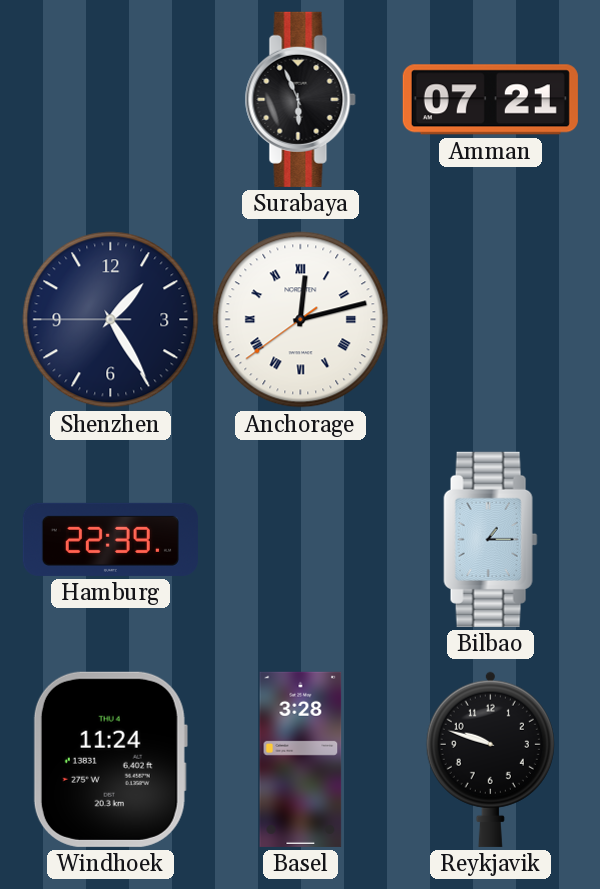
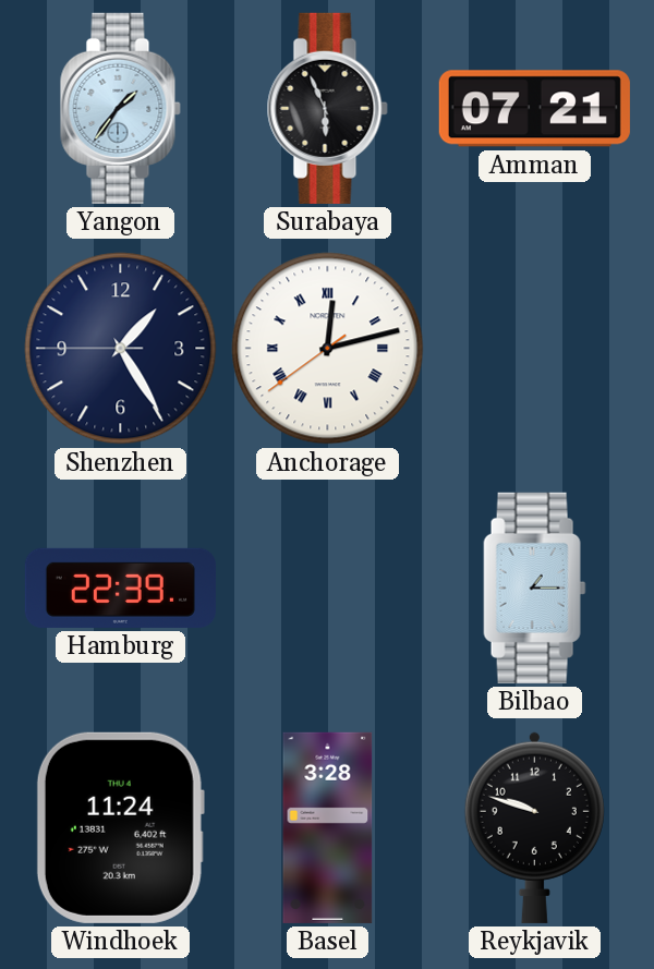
Yangon: none -> 1:36
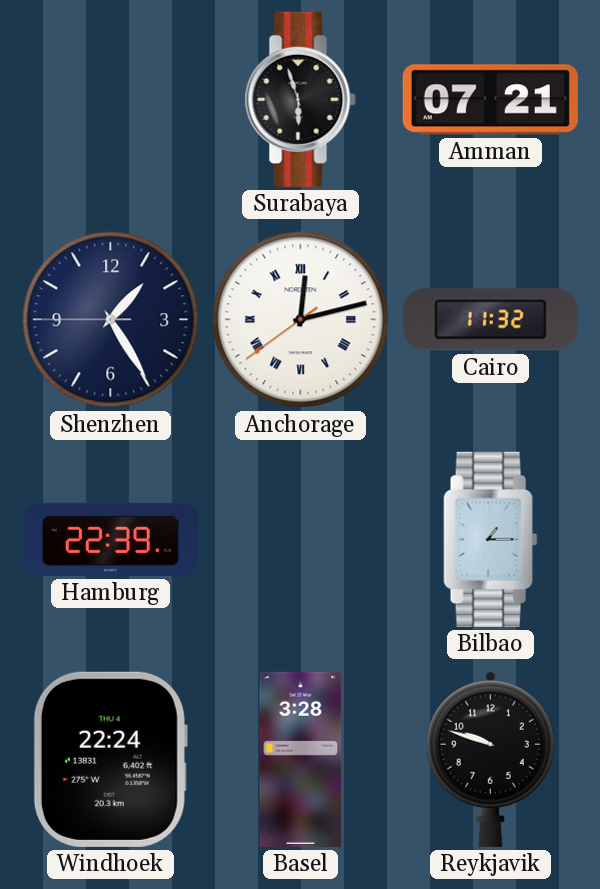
Yangon: 1:36 -> none
Surabaya: 5:56 -> 5:57
Cairo: none -> 11:32
Windhoek: 11:24 -> 22:24
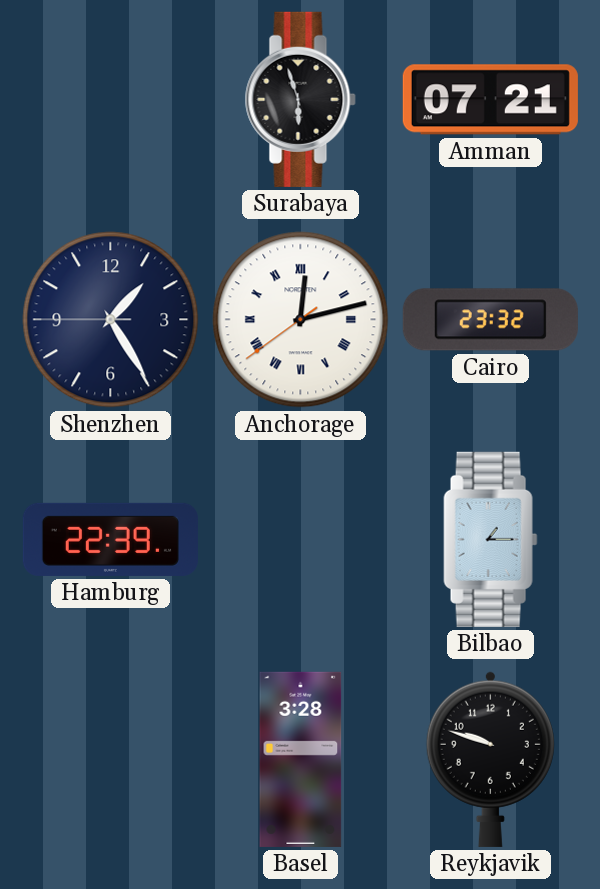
Cairo: 11:32 -> 23:32
Windhoek: 22:24 -> none
